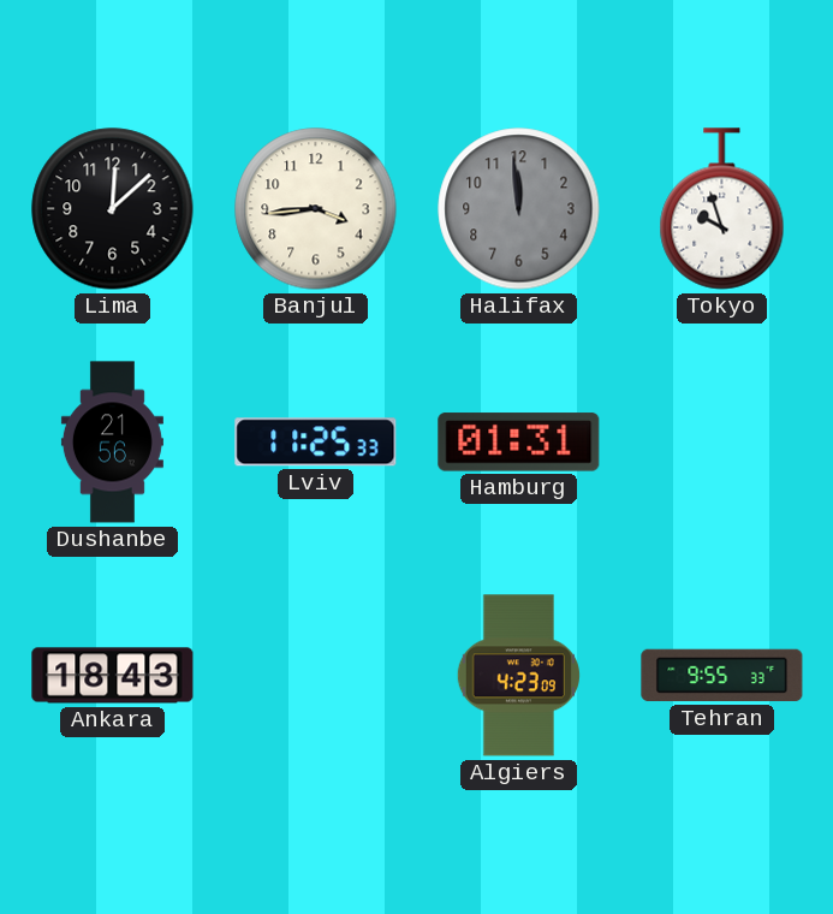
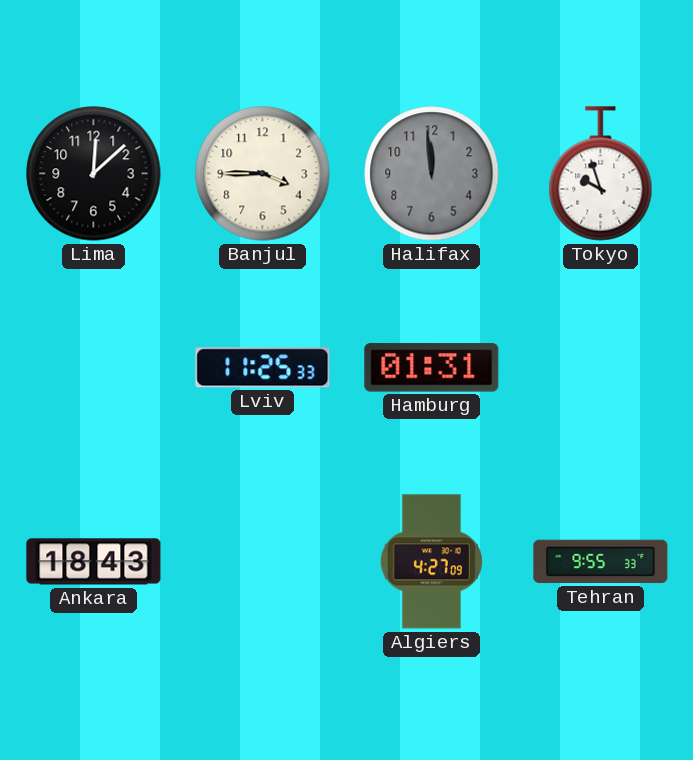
Banjul: 3:44 -> 3:45
Dushanbe: 21:56 -> none
Algiers: 4:23 -> 4:27
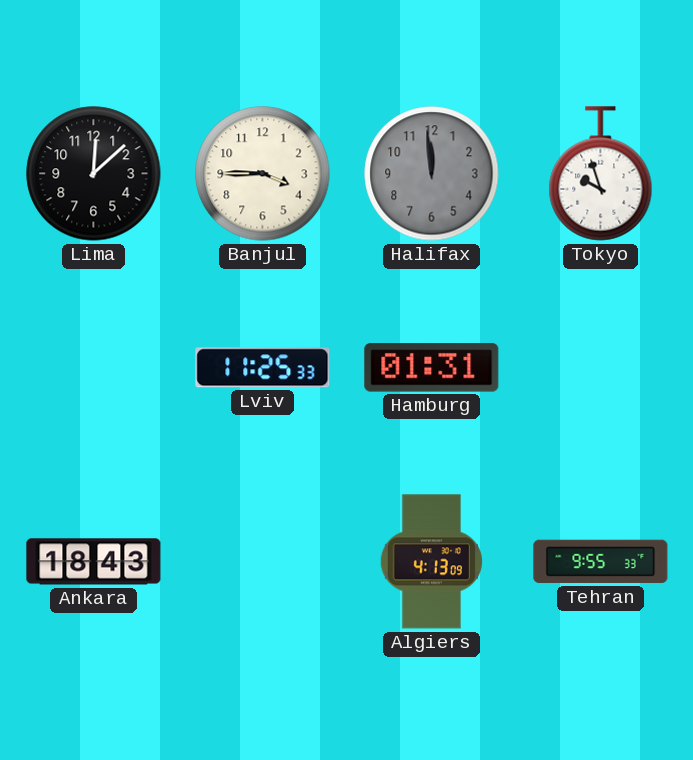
Algiers: 4:27 -> 4:13
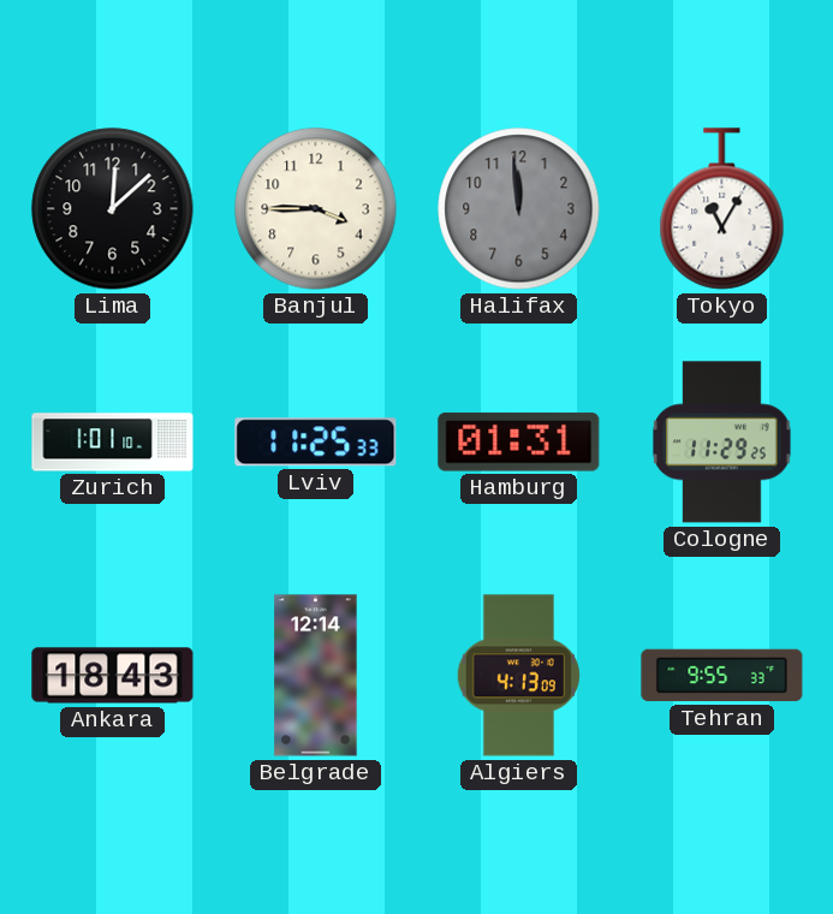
Tokyo: 9:57 -> 11:05
Zurich: none -> 1:01
Cologne: none -> 11:29
Belgrade: none -> 12:14
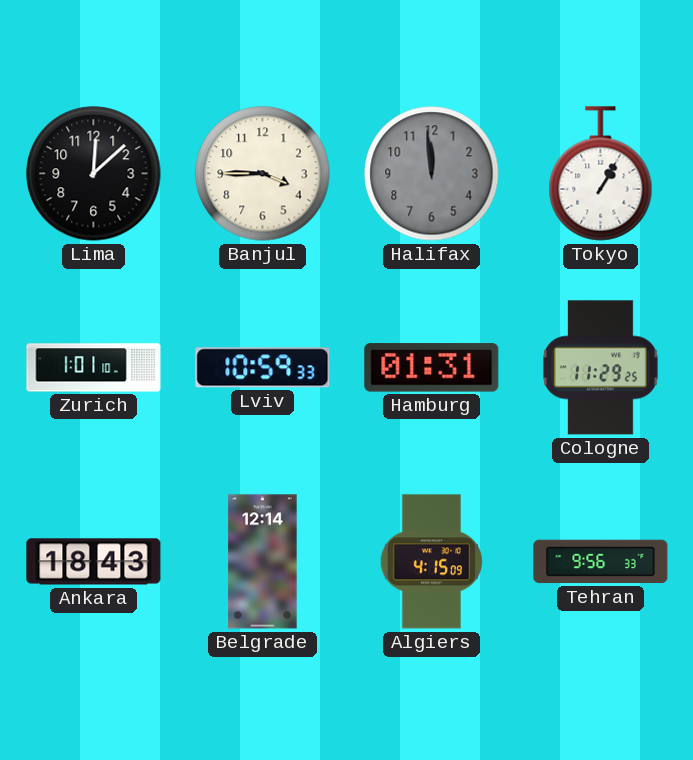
Tokyo: 11:05 -> 1:05
Lviv: 11:25 -> 10:59
Algiers: 4:13 -> 4:15
Tehran: 9:55 -> 9:56
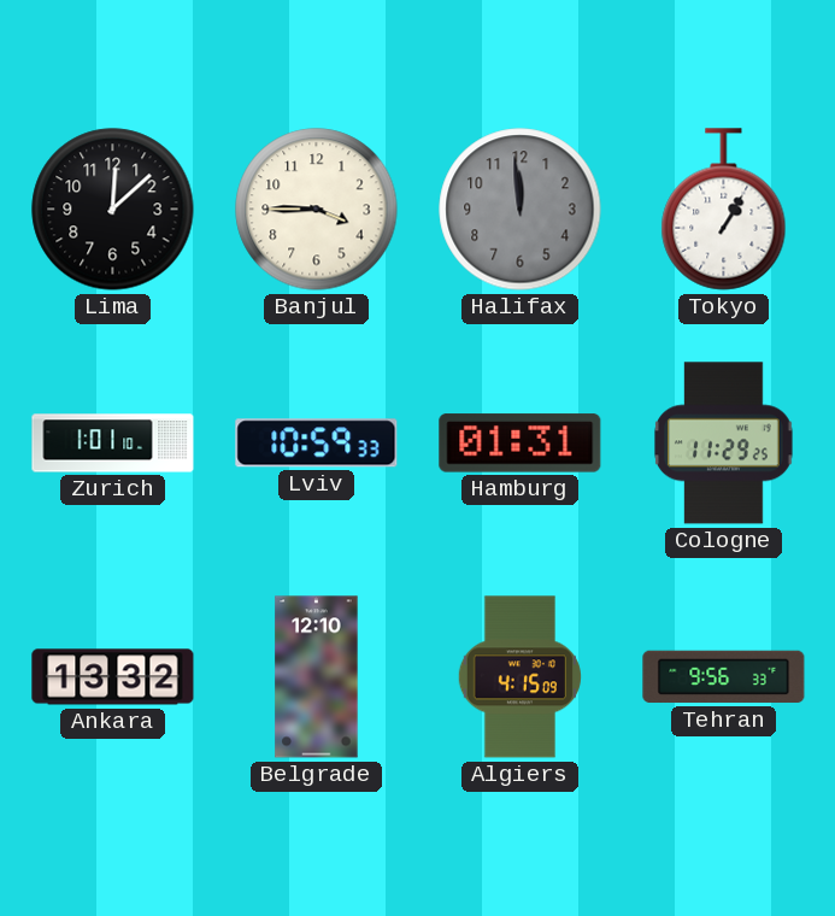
Ankara: 18:43 -> 13:32
Belgrade: 12:14 -> 12:10
